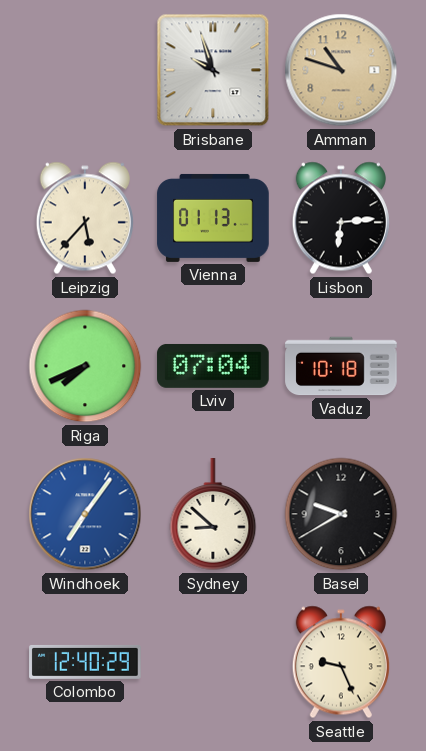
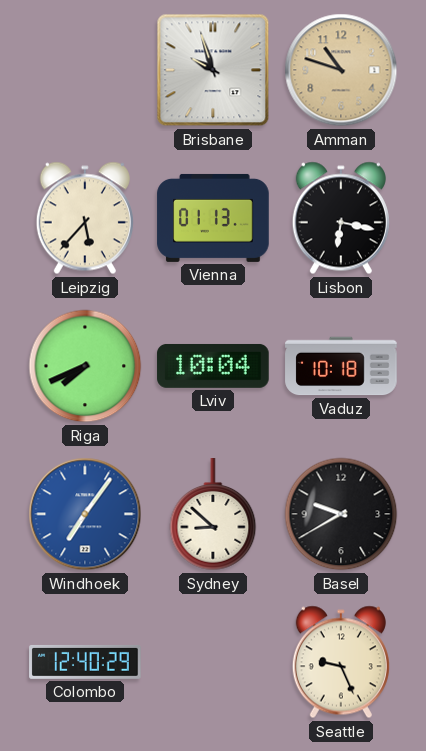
Lisbon: 6:14 -> 6:17
Lviv: 07:04 -> 10:04
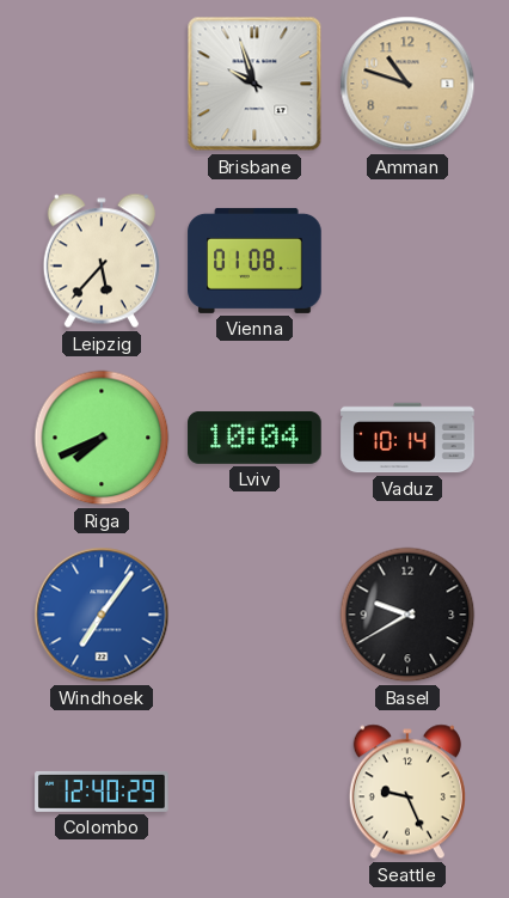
Vienna: 01:13 -> 01:08
Lisbon: 6:17 -> none
Vaduz: 10:18 -> 10:14
Sydney: 8:52 -> none
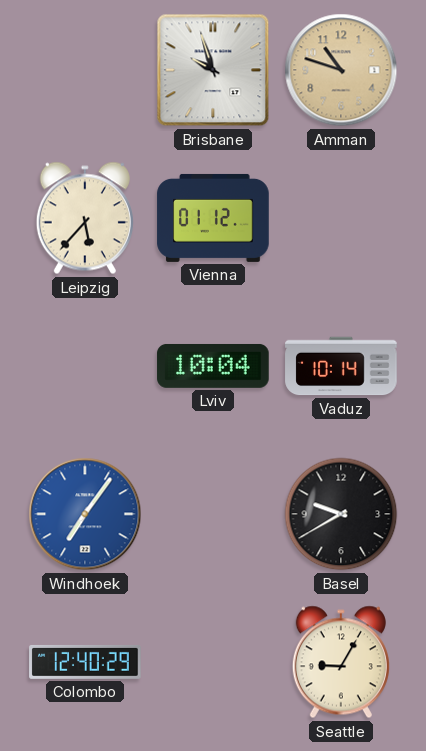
Vienna: 01:08 -> 01:12
Riga: 7:41 -> none
Seattle: 9:26 -> 9:05
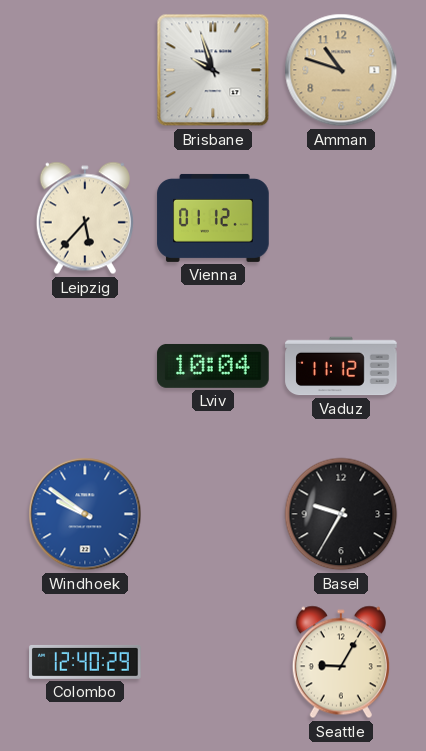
Vaduz: 10:14 -> 11:12
Windhoek: 7:06 -> 9:51
Basel: 9:40 -> 9:35
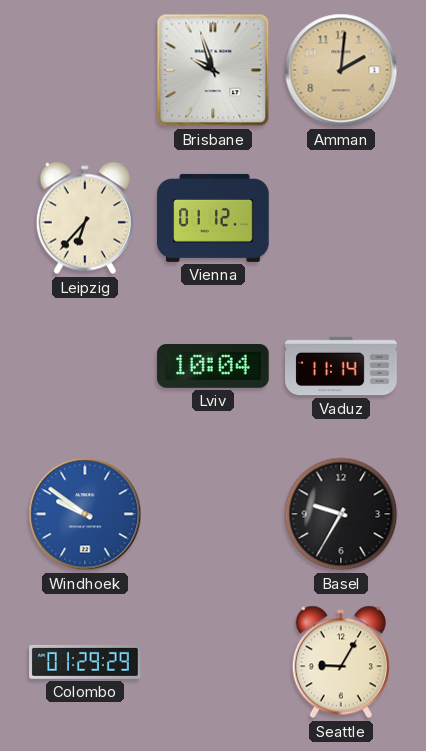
Amman: 10:48 -> 2:01
Leipzig: 5:37 -> 6:37
Vaduz: 11:12 -> 11:14
Colombo: 12:40 -> 01:29
